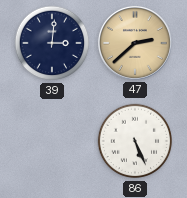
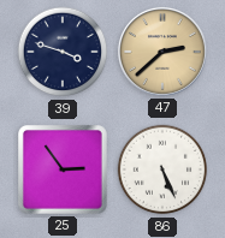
39: 3:01 -> 3:48
25: none -> 2:54
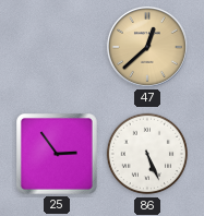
39: 3:48 -> none
47: 2:38 -> 12:38
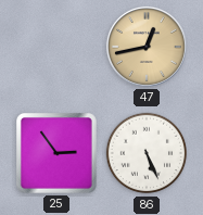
47: 12:38 -> 12:43
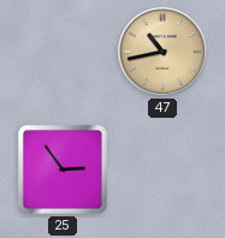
47: 12:43 -> 10:43
86: 5:26 -> none
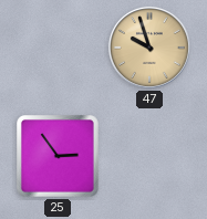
47: 10:43 -> 9:57
